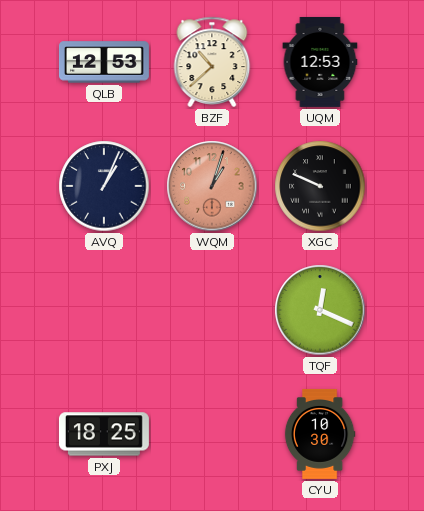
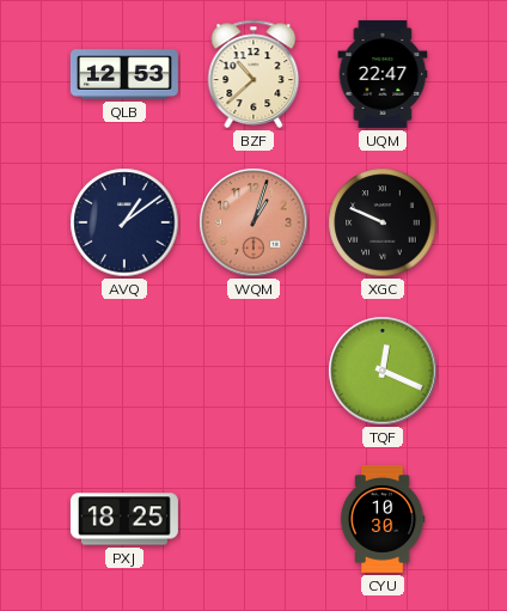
UQM: 12:53 -> 22:47
AVQ: 1:04 -> 1:09
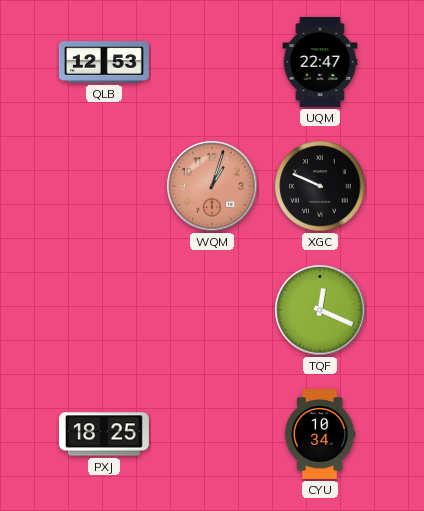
BZF: 10:38 -> none
AVQ: 1:09 -> none
CYU: 10:30 -> 10:34
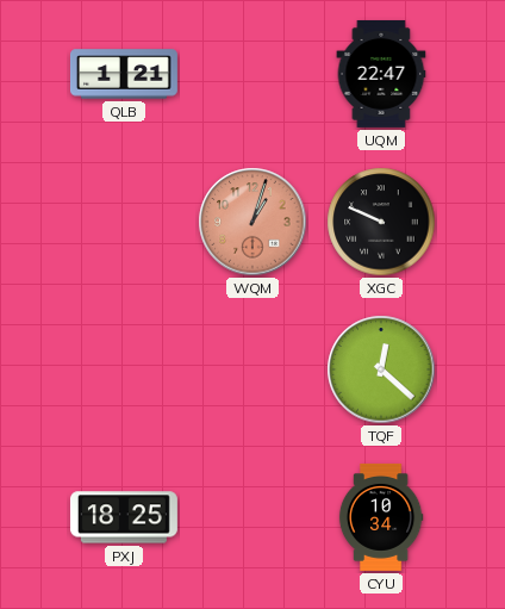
QLB: 12:53 -> 1:21
TQF: 12:19 -> 12:22
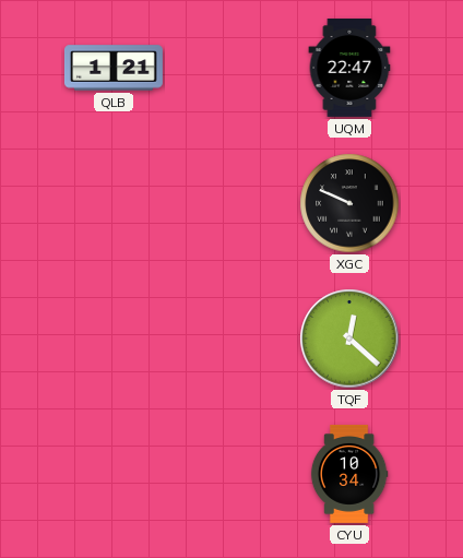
WQM: 1:03 -> none
PXJ: 18:25 -> none
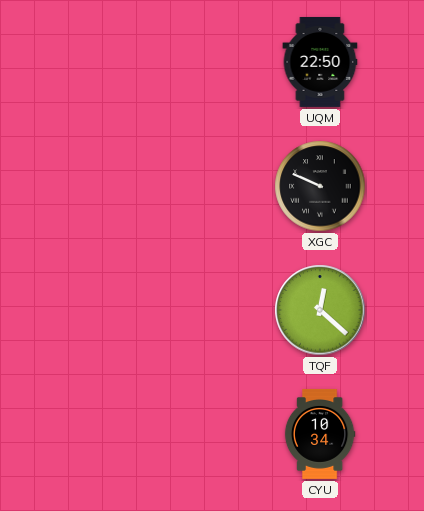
QLB: 1:21 -> none
UQM: 22:47 -> 22:50
